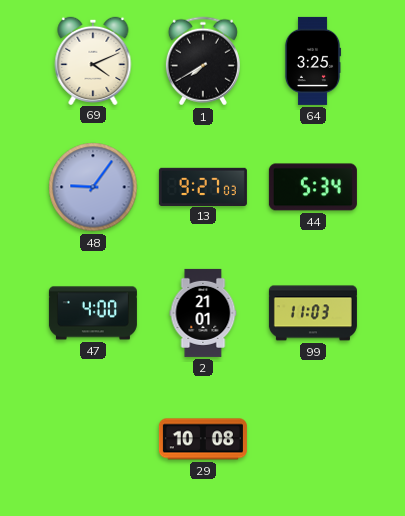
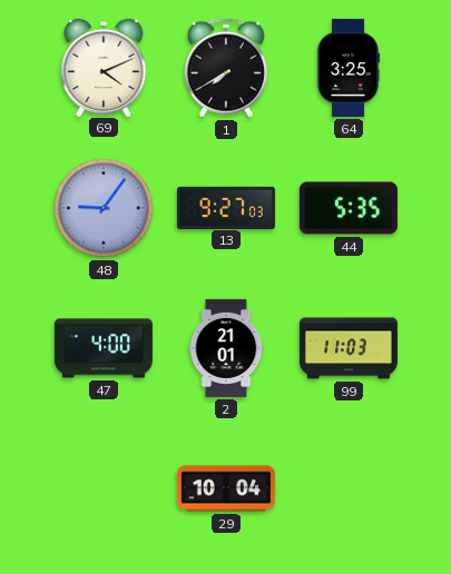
44: 5:34 -> 5:35
29: 10:08 -> 10:04
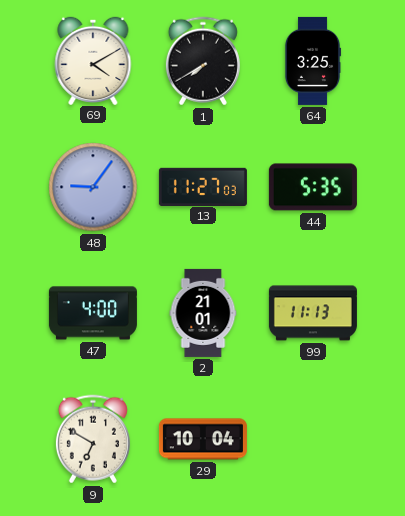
69: 4:11 -> 4:10
13: 9:27 -> 11:27
99: 11:03 -> 11:13
9: none -> 6:50
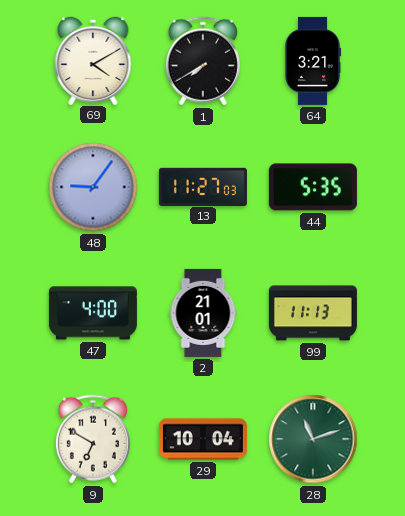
64: 3:25 -> 3:21
28: none -> 11:12
